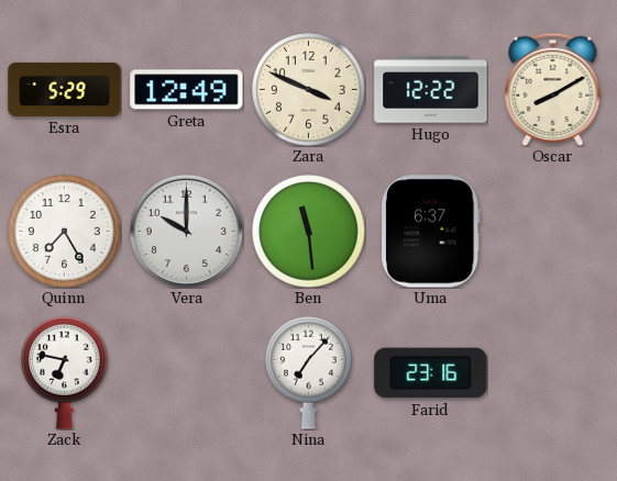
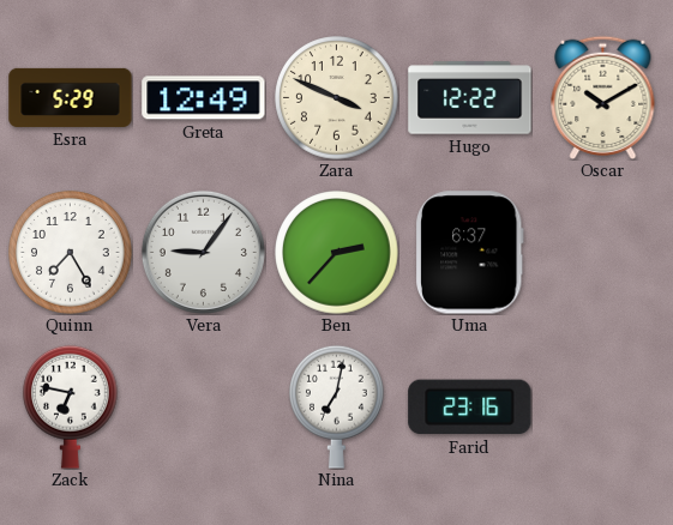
Oscar: 8:10 -> 10:10
Vera: 10:00 -> 9:06
Ben: 11:29 -> 2:37
Nina: 7:07 -> 7:02
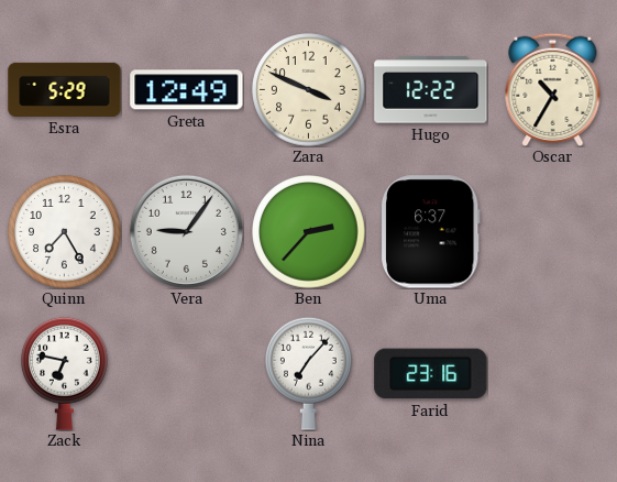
Oscar: 10:10 -> 10:35
Nina: 7:02 -> 7:07
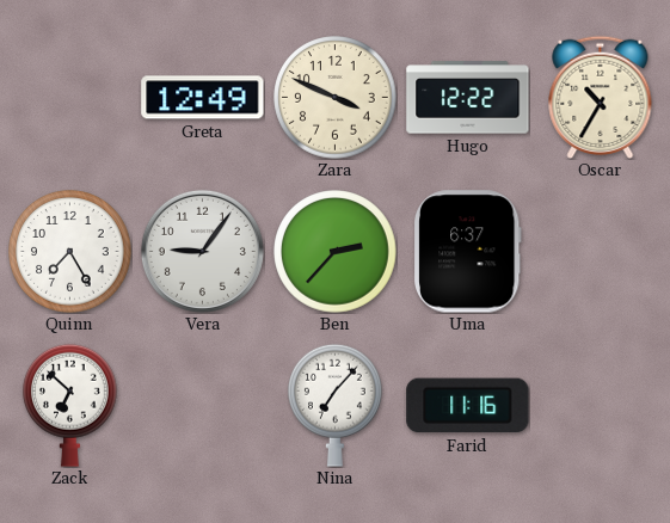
Esra: 5:29 -> none
Zack: 6:47 -> 6:52
Farid: 23:16 -> 11:16
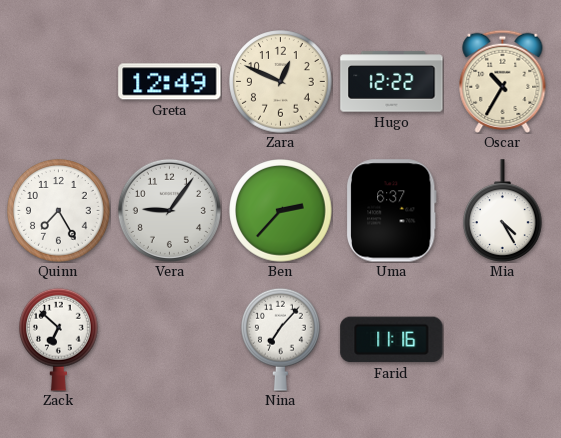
Zara: 3:49 -> 12:49
Mia: none -> 4:25
